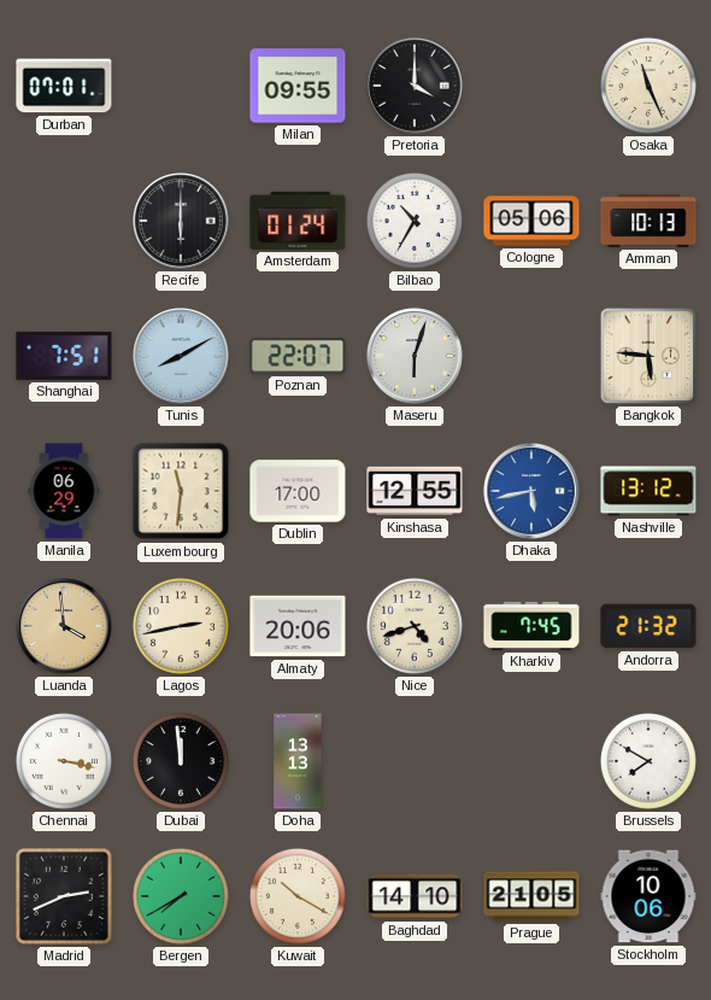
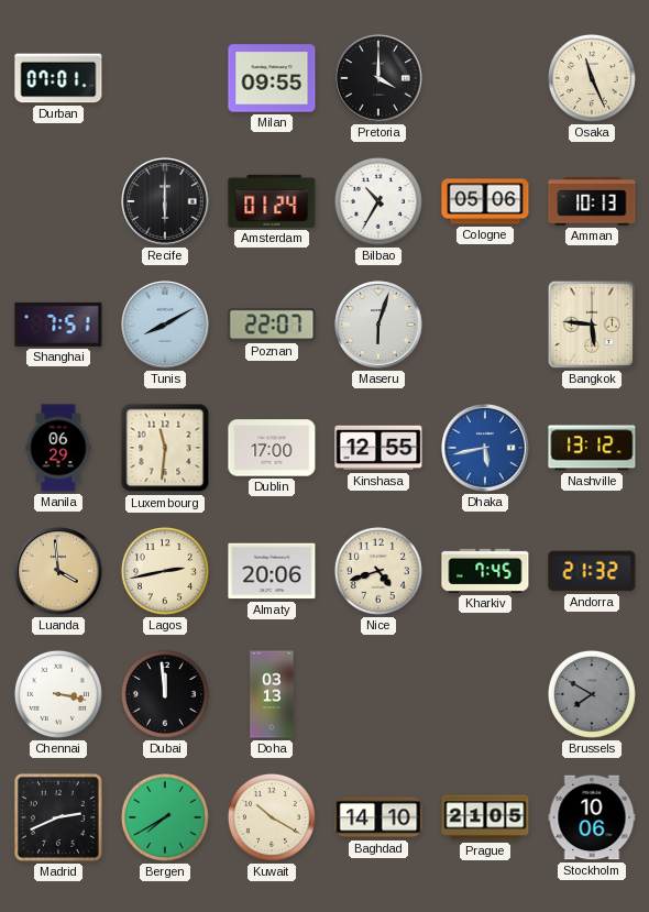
Doha: 13:13 -> 03:13
Brussels dial: white -> grey
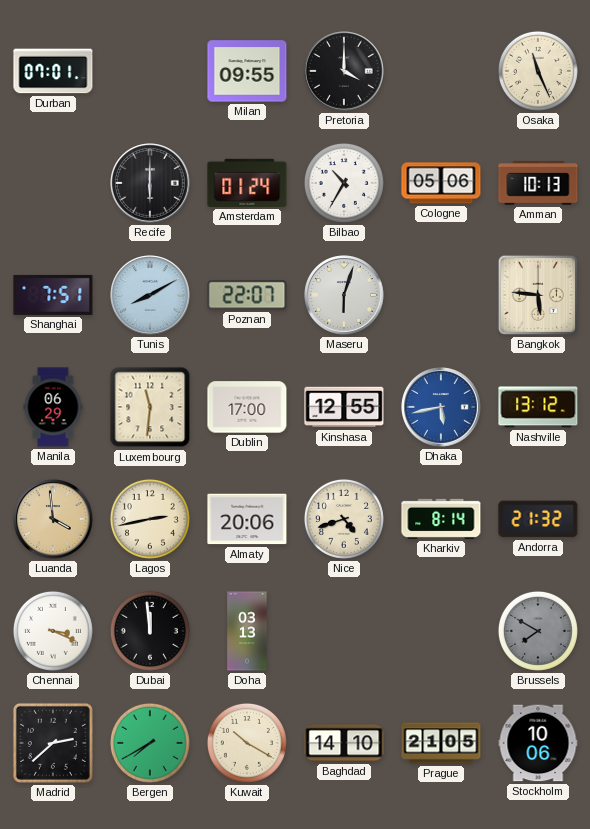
Kharkiv: 7:45 -> 8:14
Chennai: 3:17 -> 3:19
Madrid: 2:41 -> 2:38
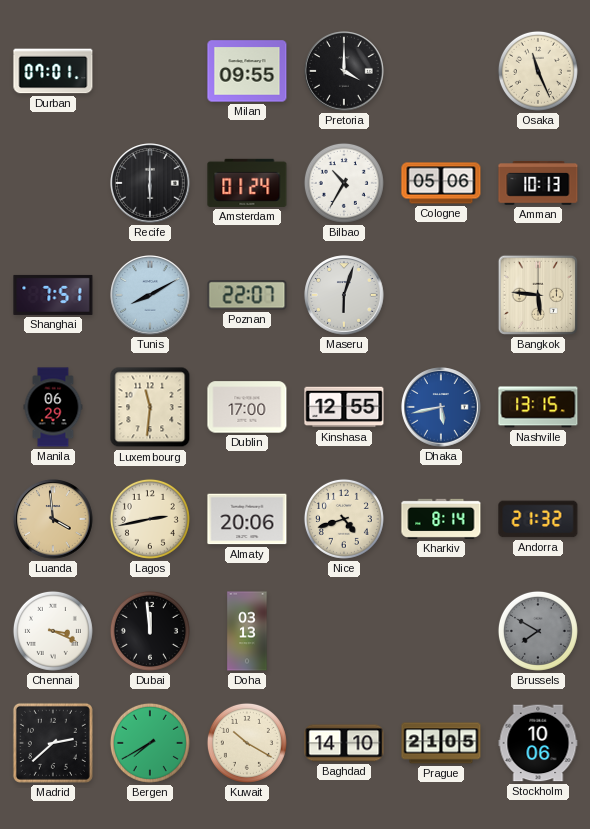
Nashville: 13:12 -> 13:15
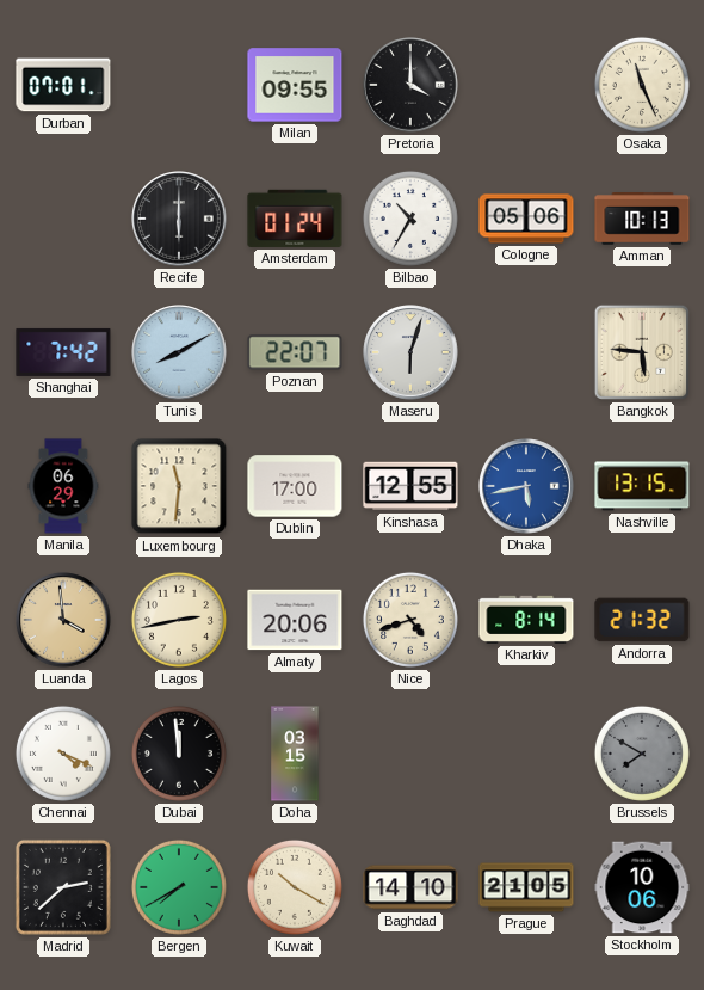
Shanghai: 7:51 -> 7:42
Chennai: 3:19 -> 4:19
Doha: 03:13 -> 03:15
